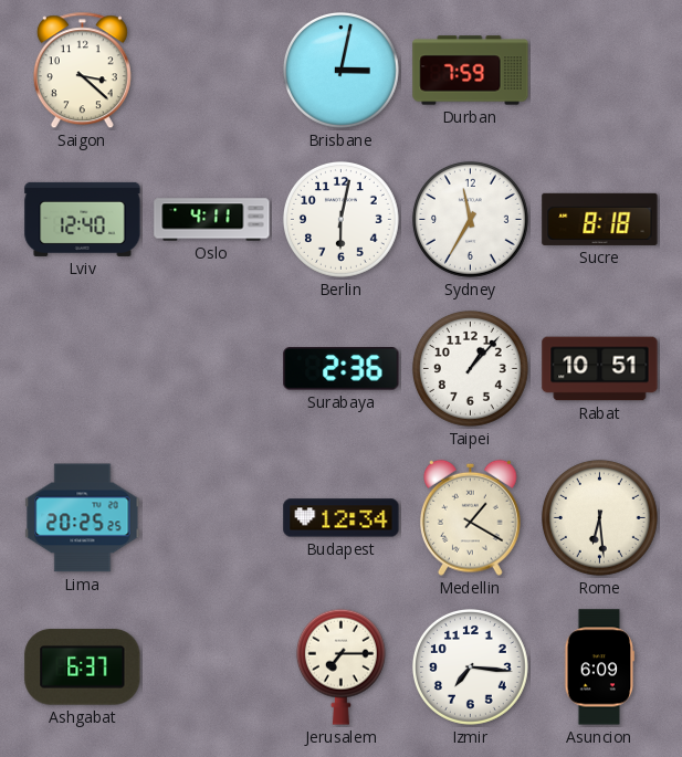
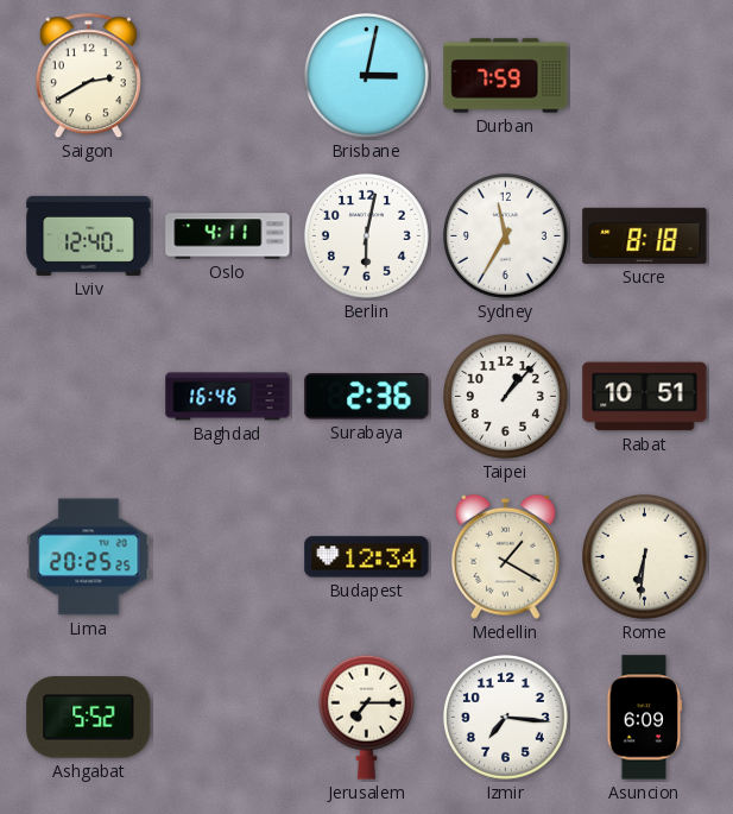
Saigon: 3:22 -> 2:40
Baghdad: none -> 16:46
Rome: 6:29 -> 6:31
Ashgabat: 6:37 -> 5:52
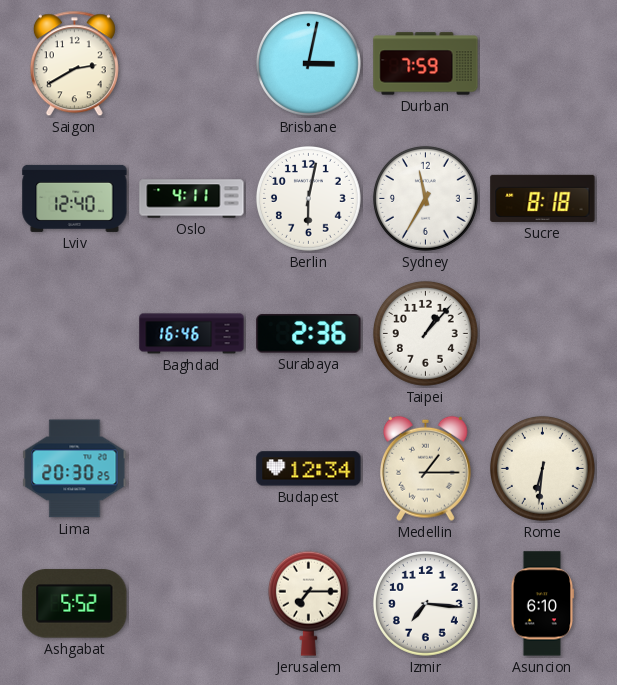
Rabat: 10:51 -> none
Lima: 20:25 -> 20:30
Medellin: 1:20 -> 1:15
Asuncion: 6:09 -> 6:10
